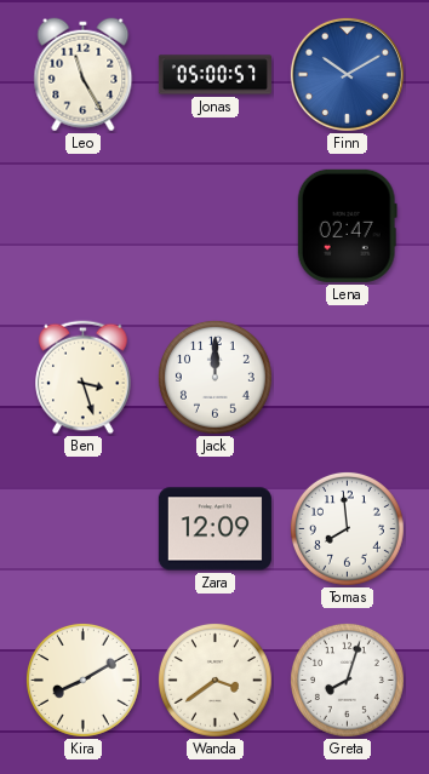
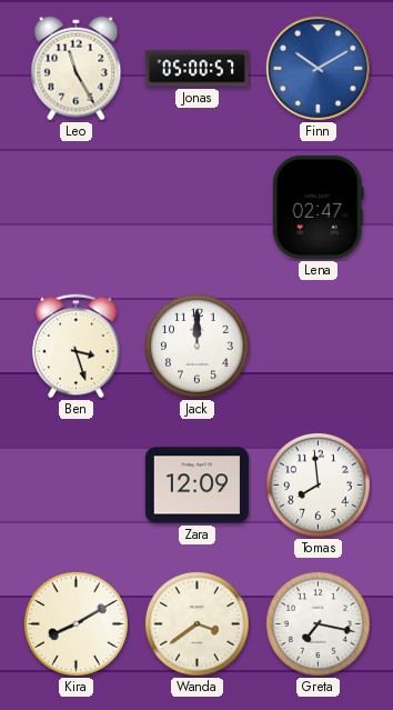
Greta: 8:03 -> 7:17
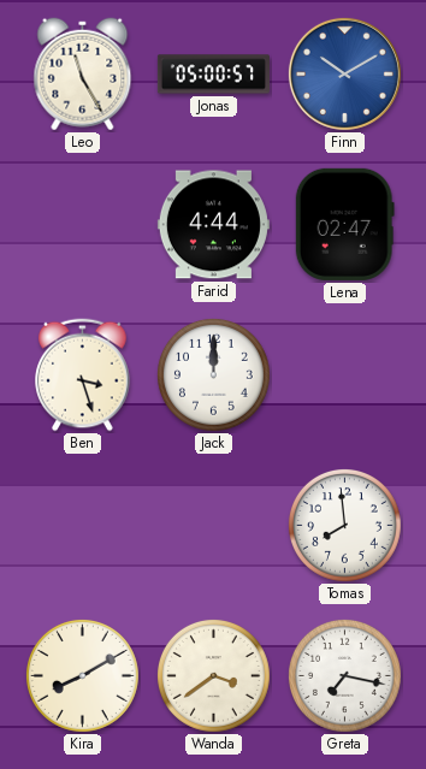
Farid: none -> 4:44
Zara: 12:09 -> none
